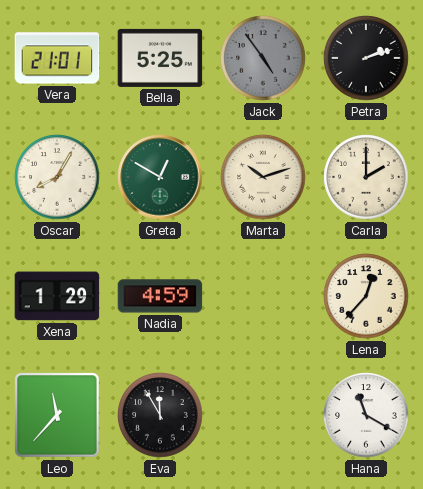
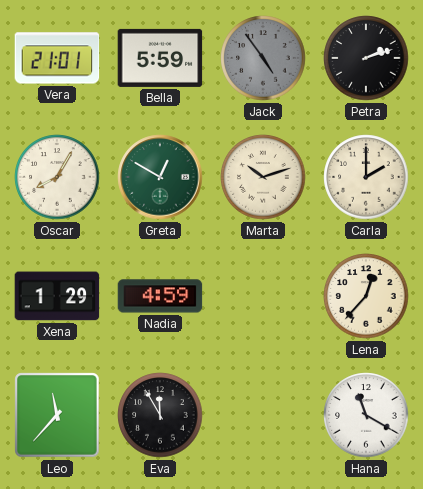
Bella: 5:25 -> 5:59
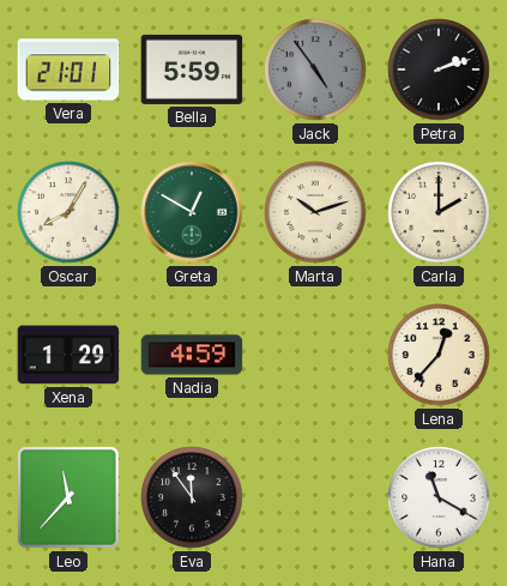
Eva: 11:55 -> 11:54
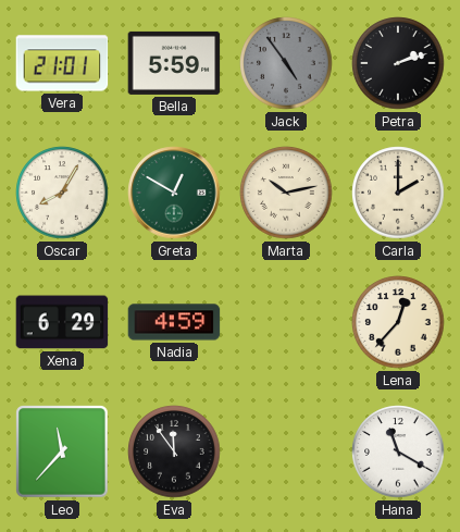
Marta: 10:12 -> 10:13
Xena: 1:29 -> 6:29
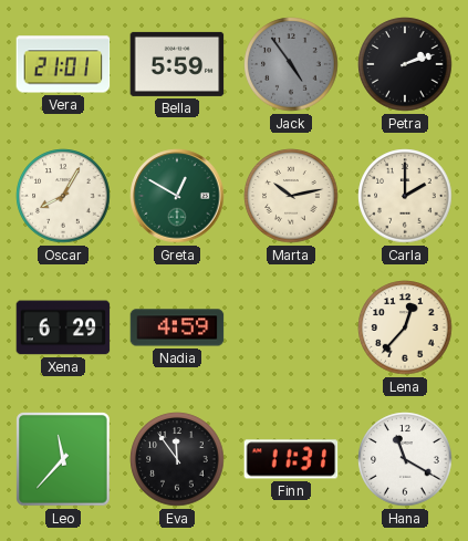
Finn: none -> 11:31
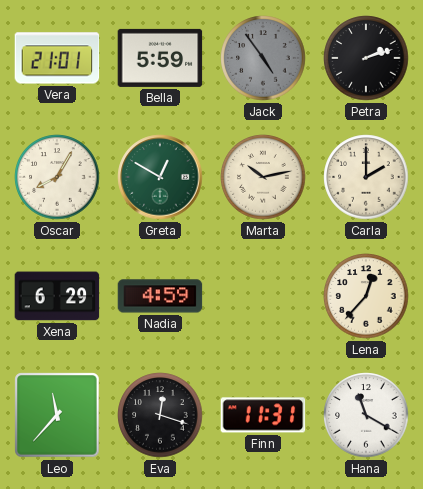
Eva: 11:54 -> 12:18
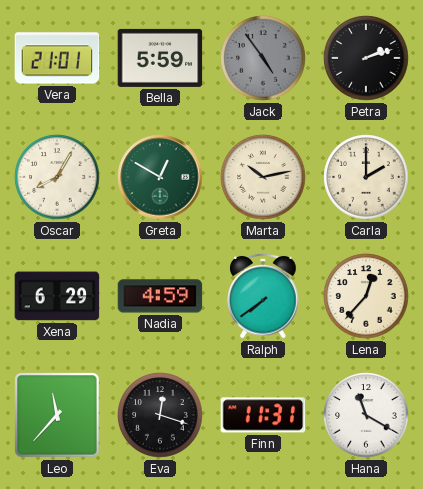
Ralph: none -> 7:39
